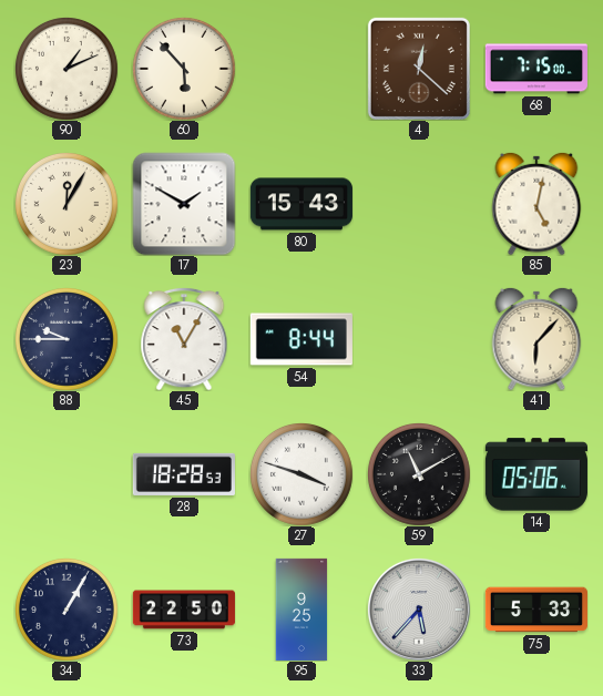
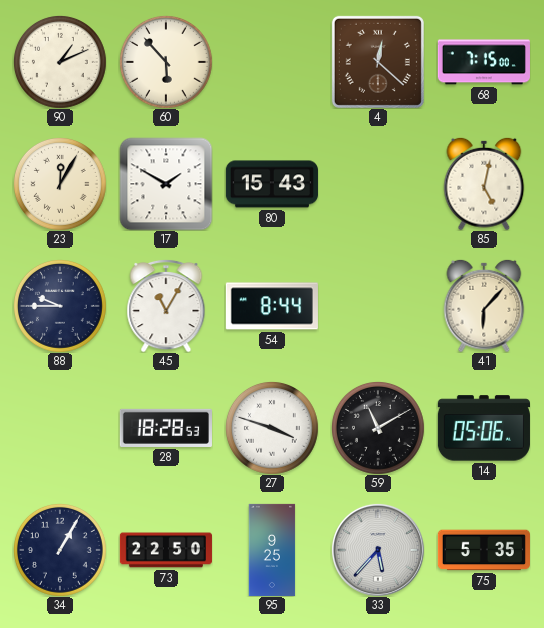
75: 5:33 -> 5:35
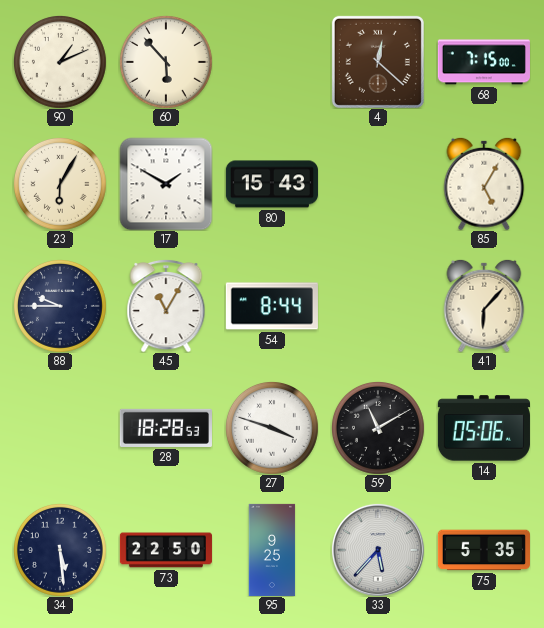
23: 12:05 -> 6:05
85: 5:02 -> 5:05
34: 1:05 -> 5:29
